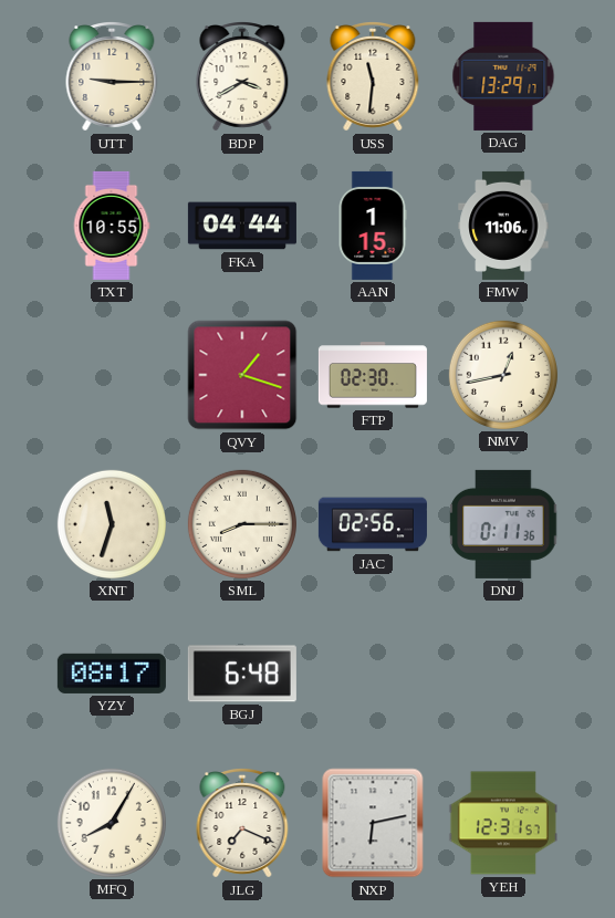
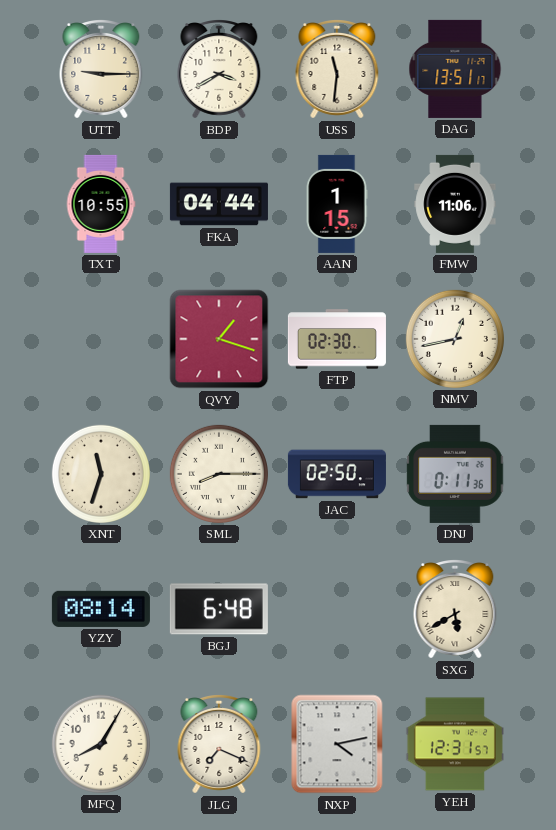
DAG: 13:29 -> 13:51
JAC: 02:56 -> 02:50
YZY: 08:17 -> 08:14
SXG: none -> 5:40
NXP: 6:13 -> 4:13
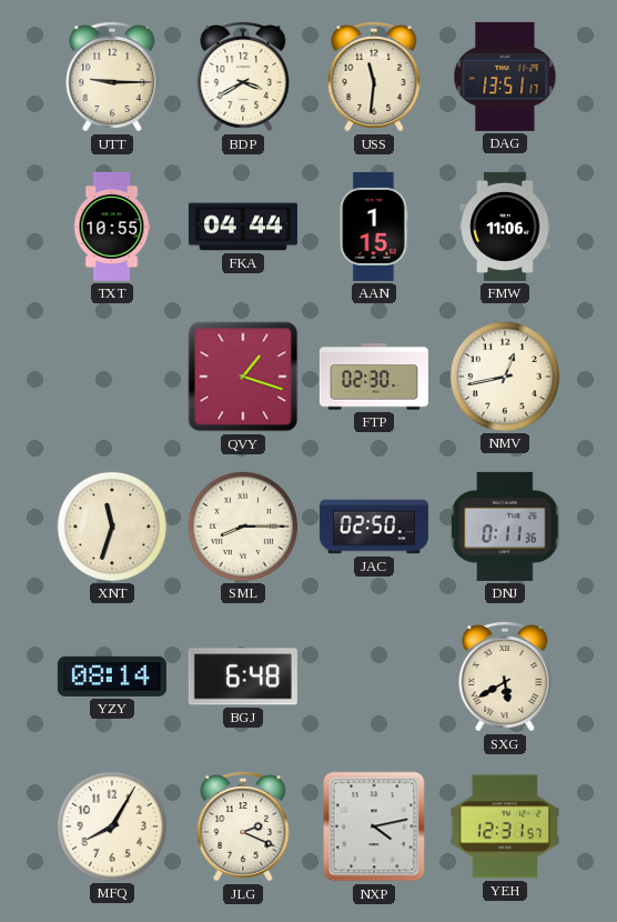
JLG: 7:19 -> 2:19
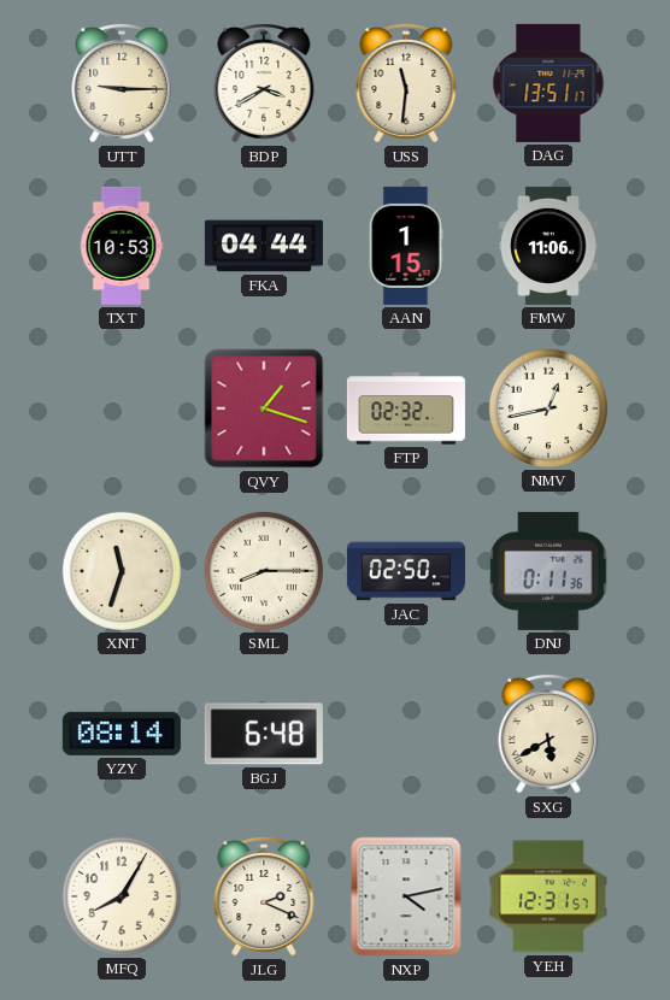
TXT: 10:55 -> 10:53
FTP: 02:30 -> 02:32
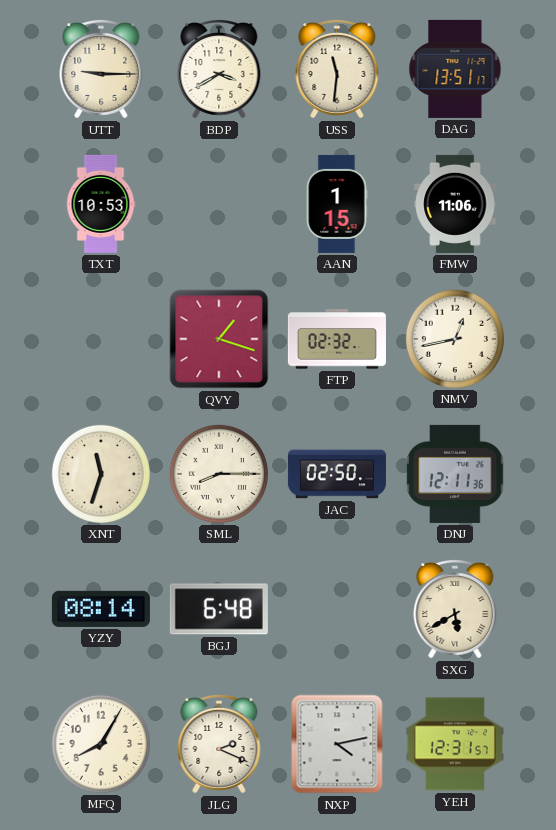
FKA: 04:44 -> none
DNJ: 0:11 -> 12:11
